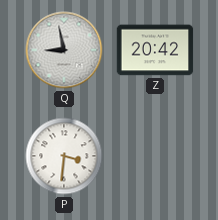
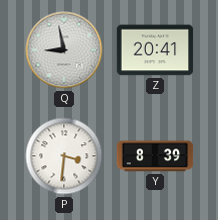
Z: 20:42 -> 20:41
Y: none -> 8:39
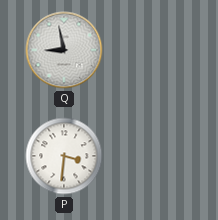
Z: 20:41 -> none
Y: 8:39 -> none
